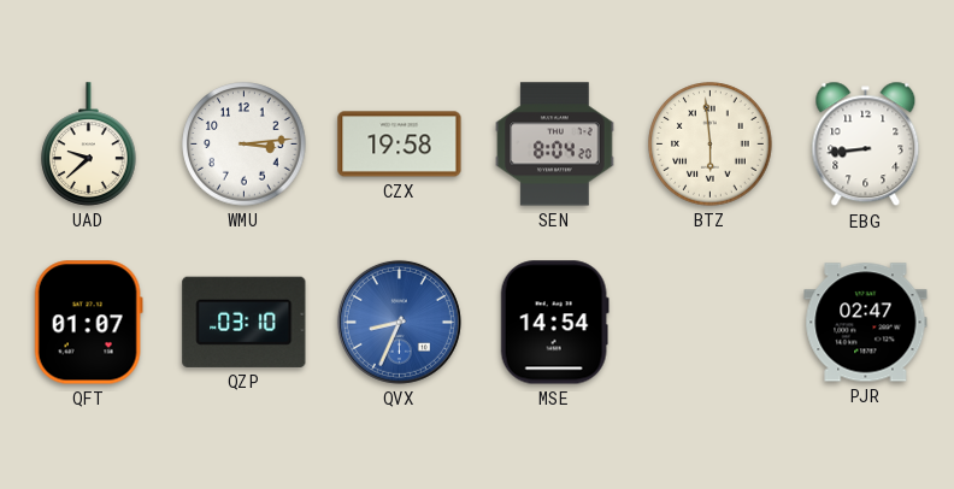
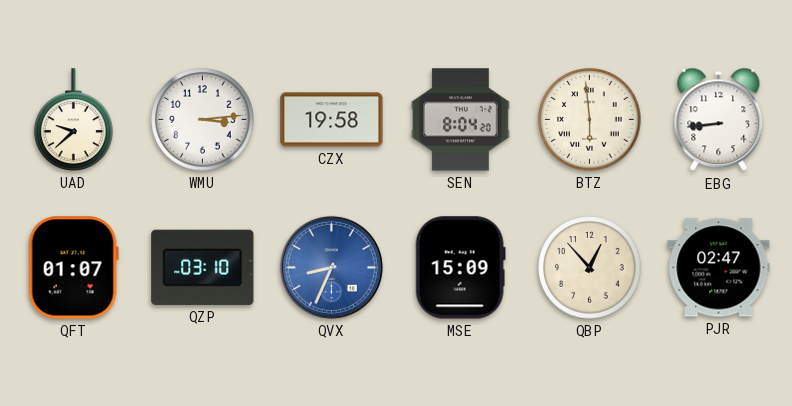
MSE: 14:54 -> 15:09
QBP: none -> 12:53
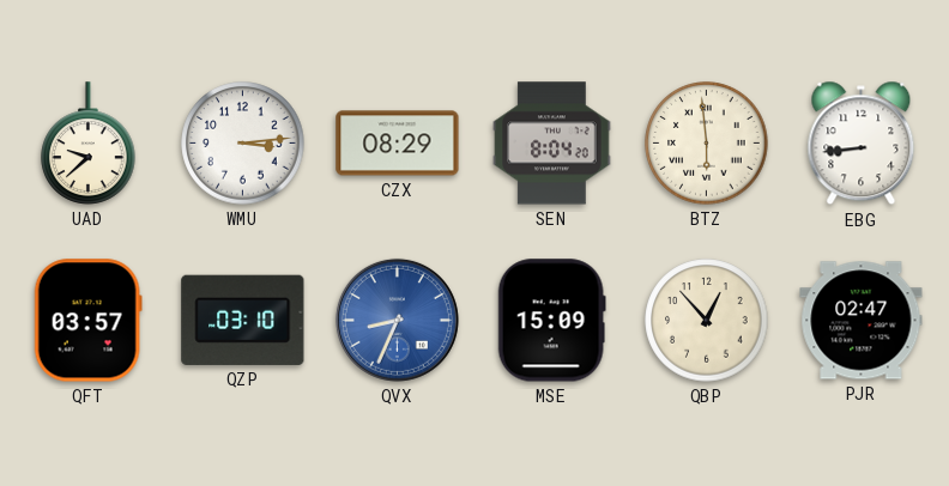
CZX: 19:58 -> 08:29
QFT: 01:07 -> 03:57
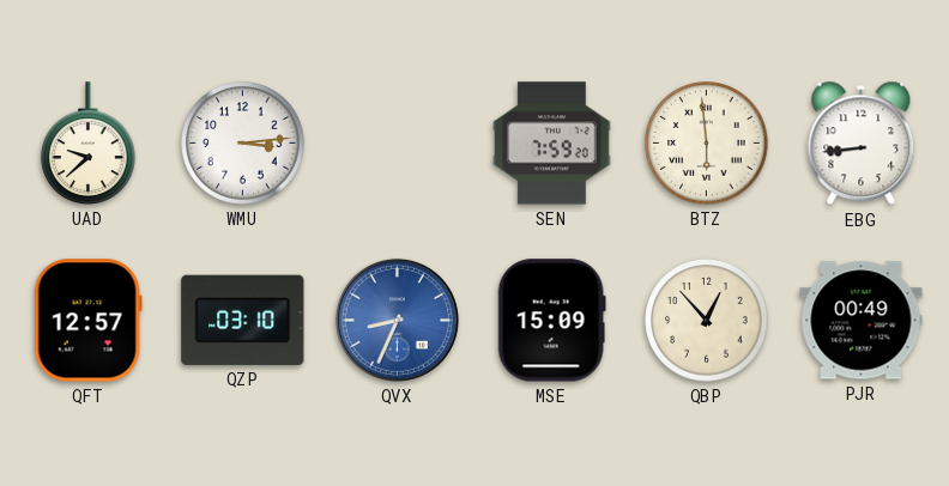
CZX: 08:29 -> none
SEN: 8:04 -> 7:59
QFT: 03:57 -> 12:57
PJR: 02:47 -> 00:49
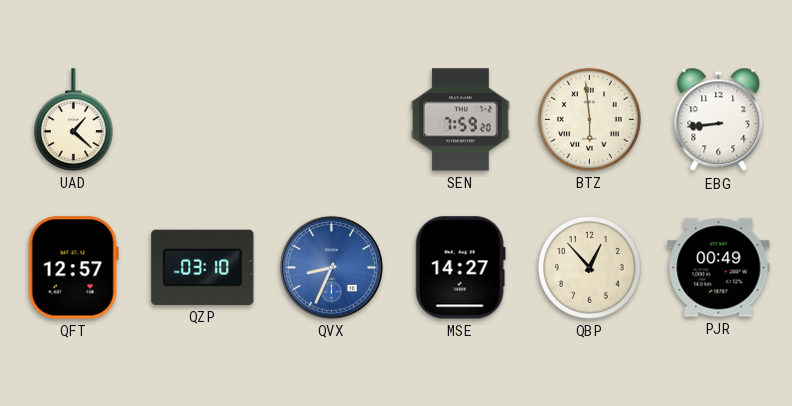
UAD: 9:38 -> 1:22
WMU: 3:14 -> none
MSE: 15:09 -> 14:27
